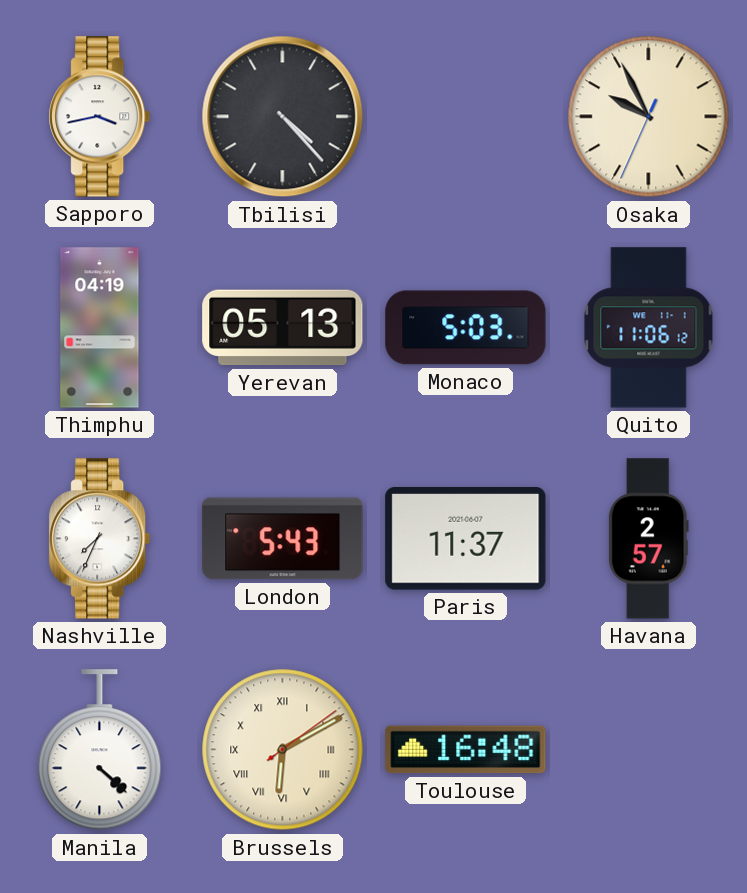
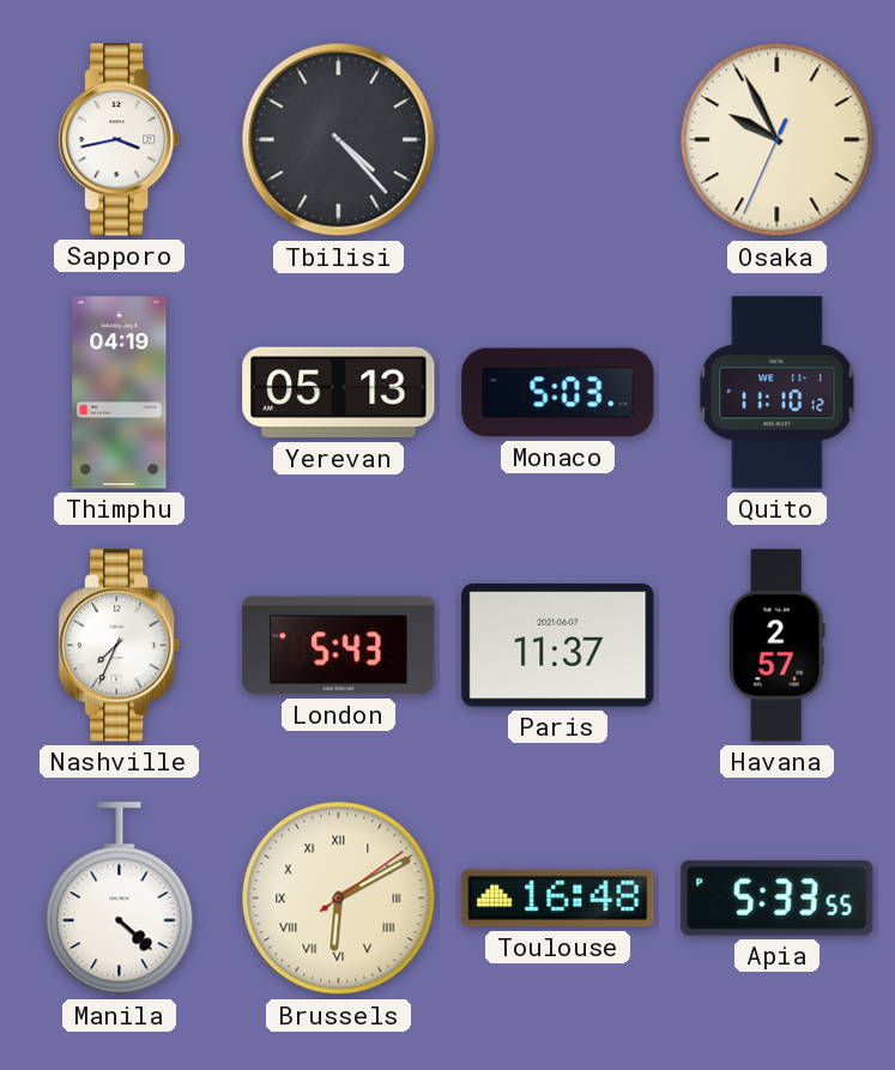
Quito: 11:06 -> 11:10
Apia: none -> 5:33
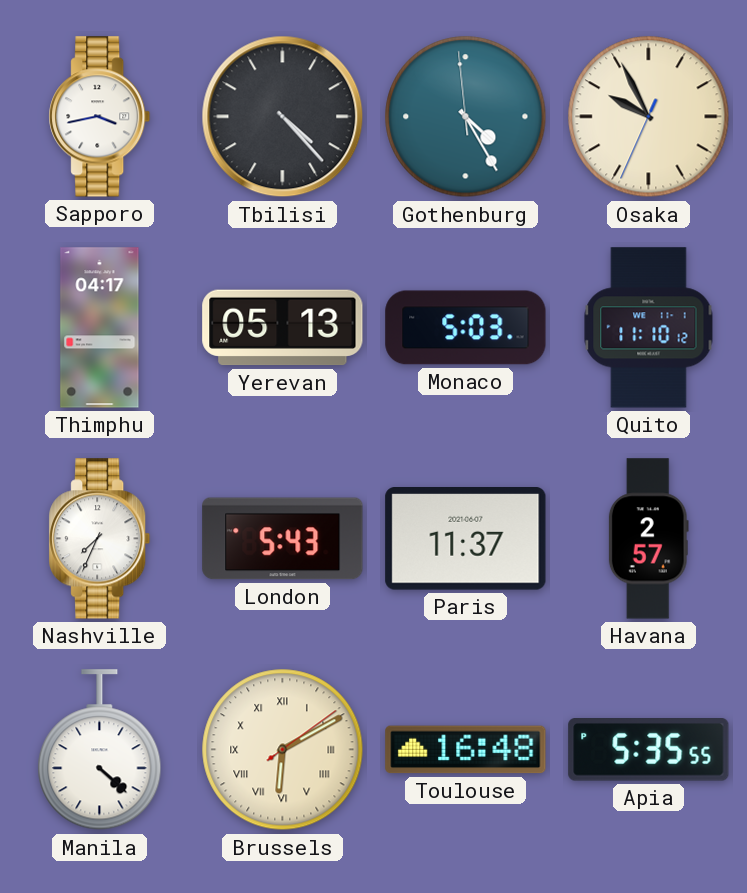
Gothenburg: none -> 4:24
Thimphu: 04:19 -> 04:17
Apia: 5:33 -> 5:35
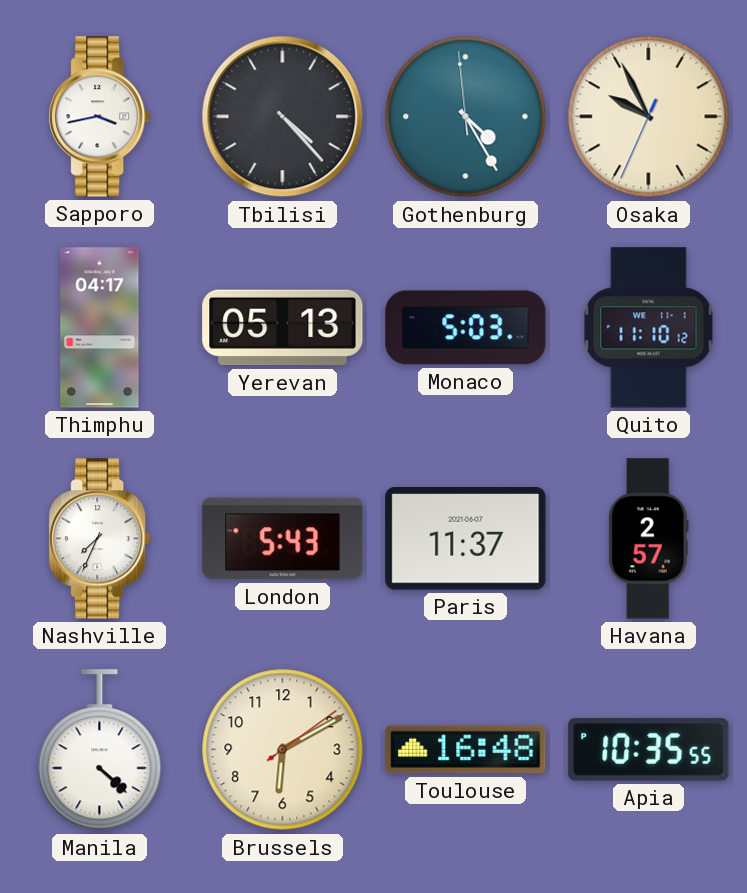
Brussels numerals: Roman -> Arabic
Apia: 5:35 -> 10:35
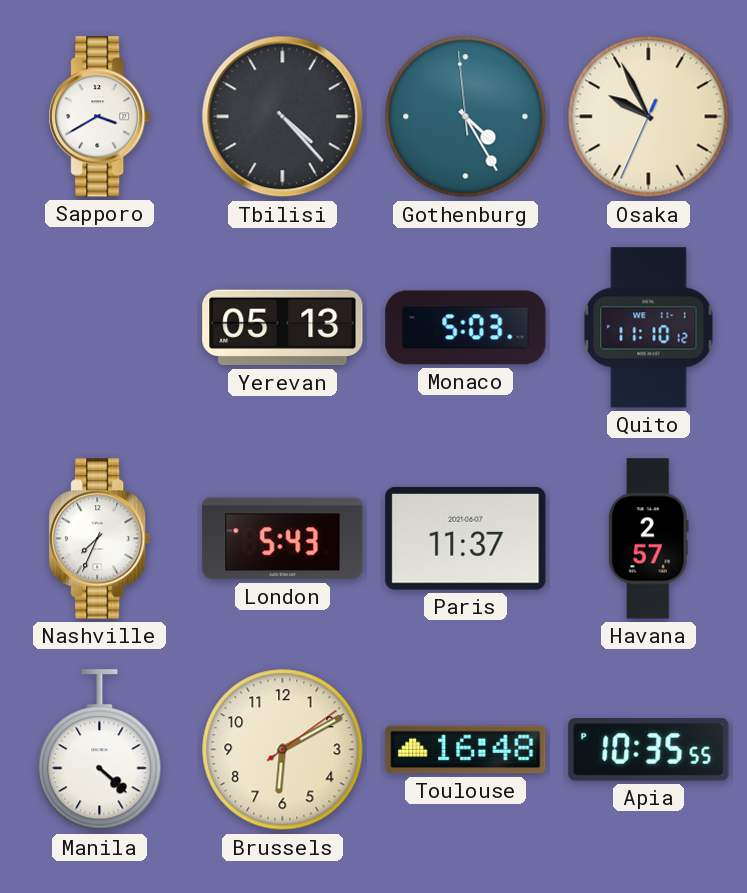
Sapporo: 3:43 -> 3:40
Thimphu: 04:17 -> none
